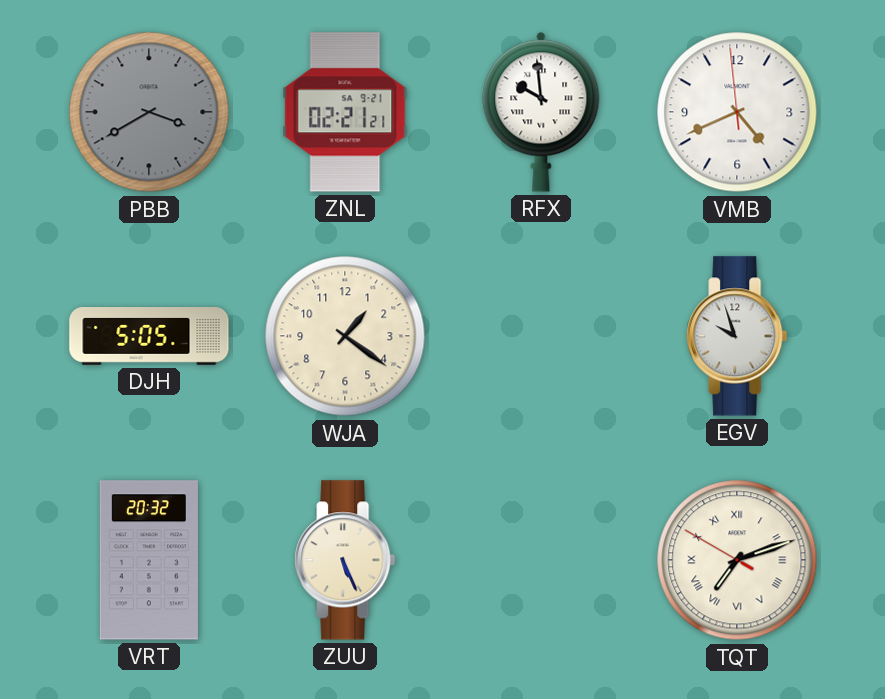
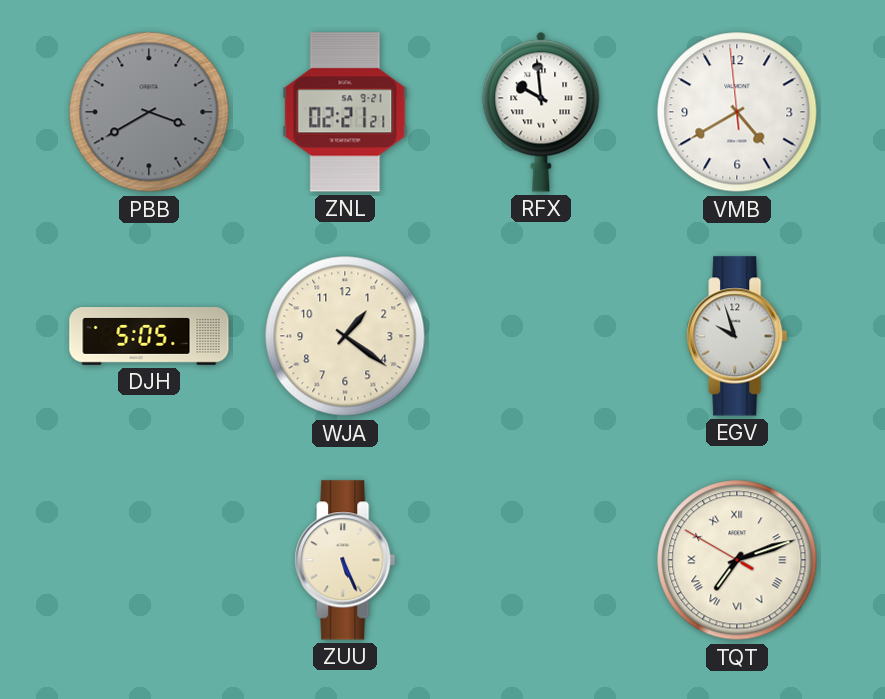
VMB: 4:40 -> 4:39
VRT: 20:32 -> none
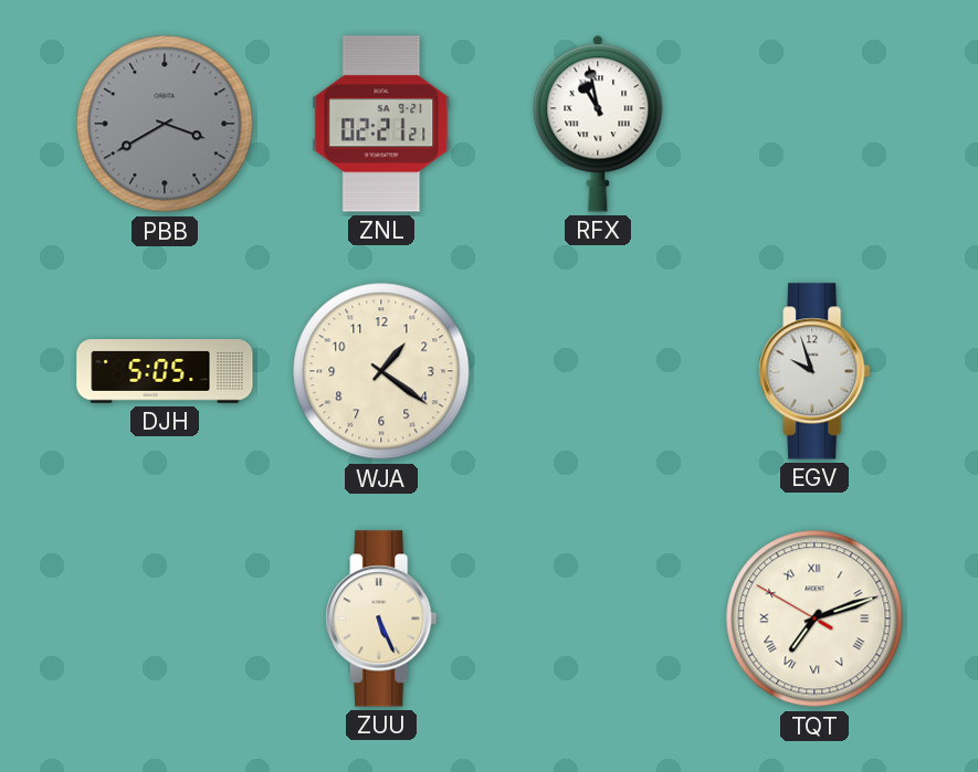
RFX: 9:59 -> 10:58
VMB: 4:39 -> none
